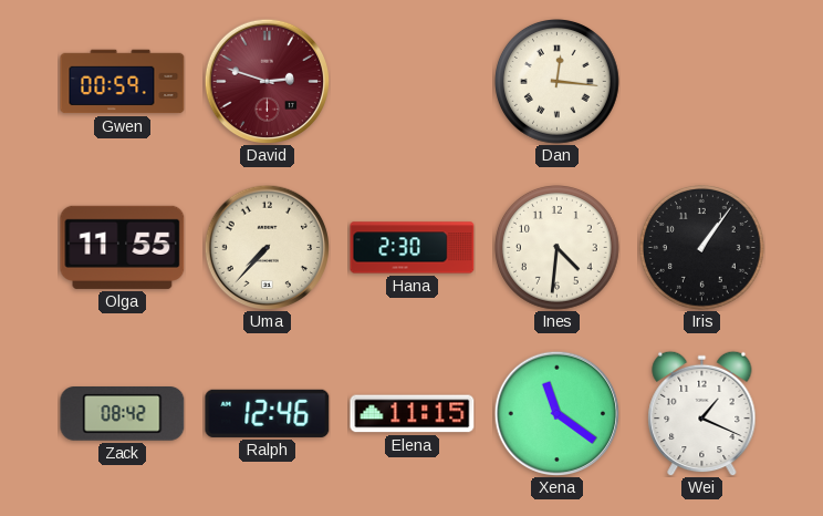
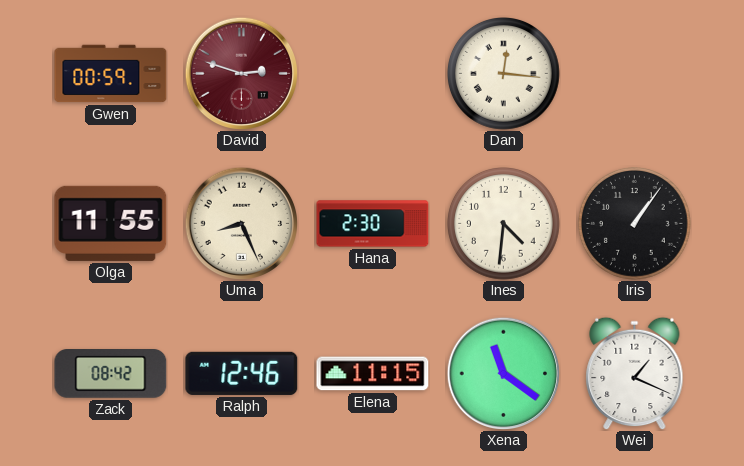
Uma: 7:37 -> 8:26
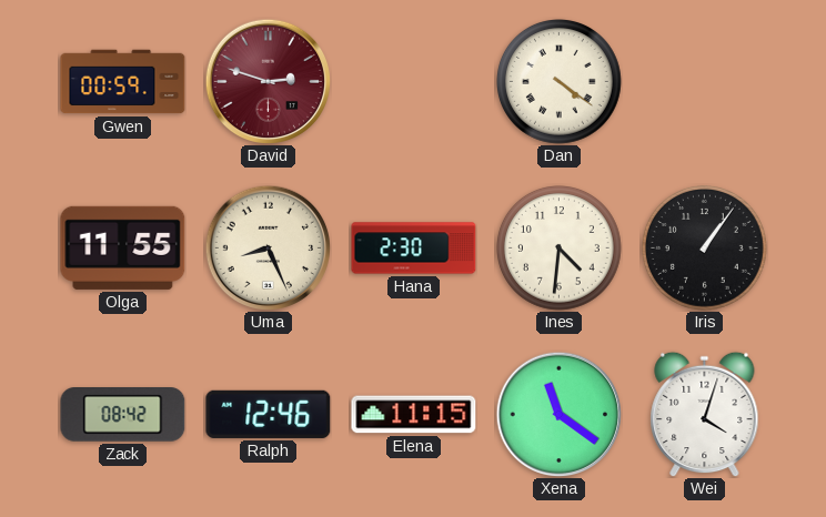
Dan: 12:16 -> 4:21
Wei: 1:19 -> 4:03
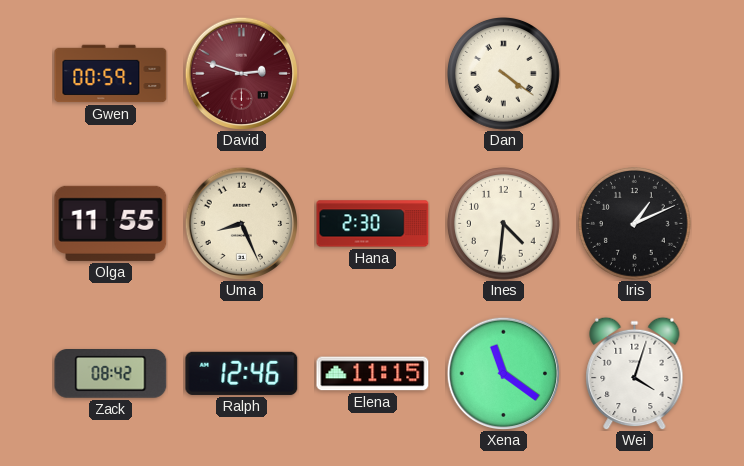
Iris: 1:06 -> 1:11
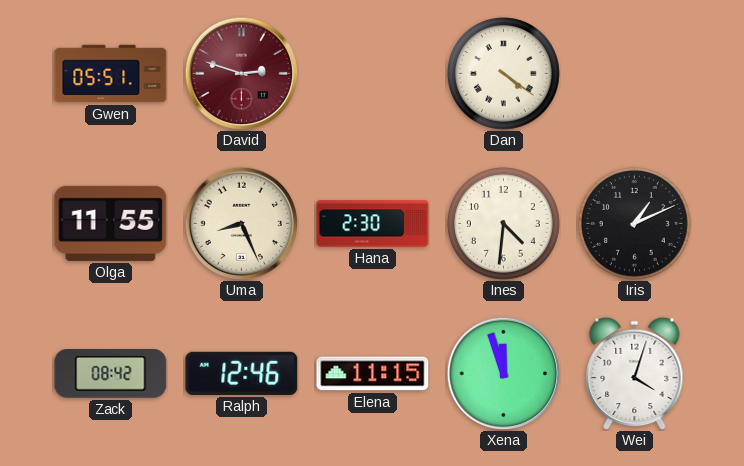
Gwen: 00:59 -> 05:51
Xena: 11:21 -> 11:57
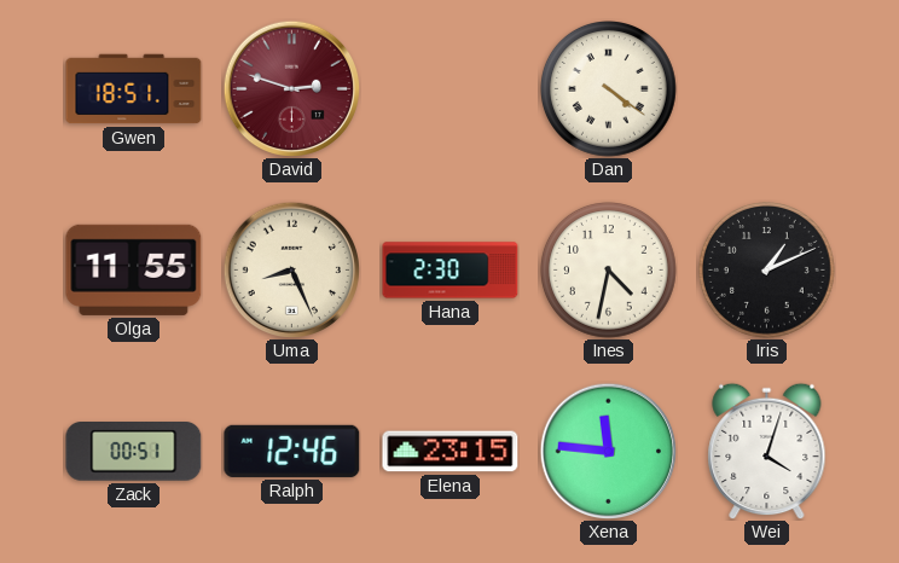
Gwen: 05:51 -> 18:51
Ines: 4:31 -> 4:32
Zack: 08:42 -> 00:51
Elena: 11:15 -> 23:15
Xena: 11:57 -> 11:46
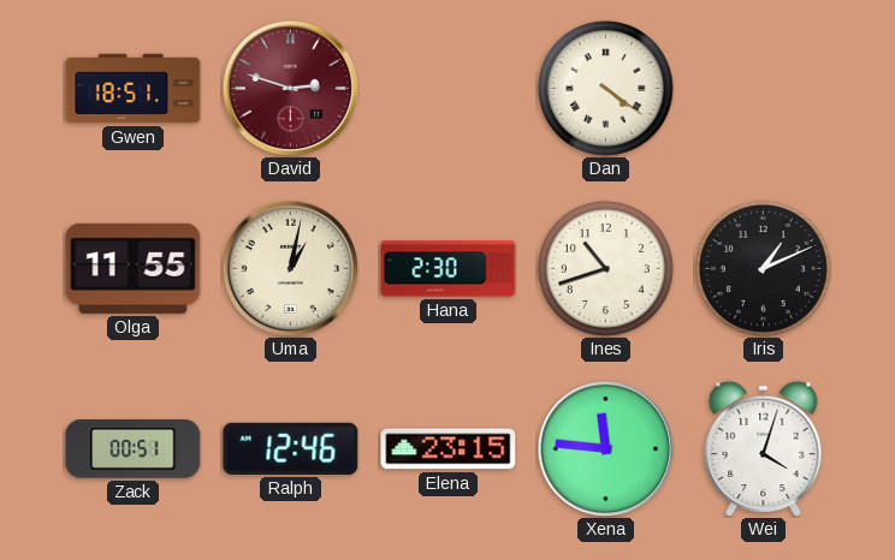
Uma: 8:26 -> 1:02
Ines: 4:32 -> 10:42
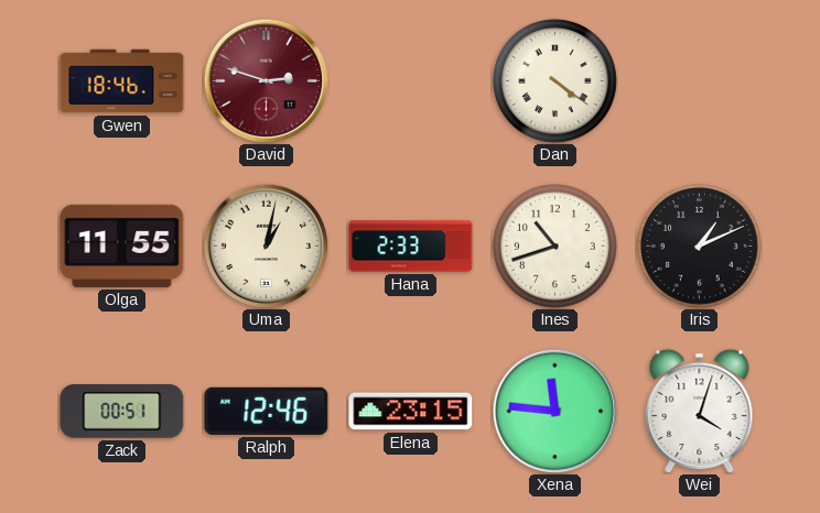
Gwen: 18:51 -> 18:46
Hana: 2:30 -> 2:33
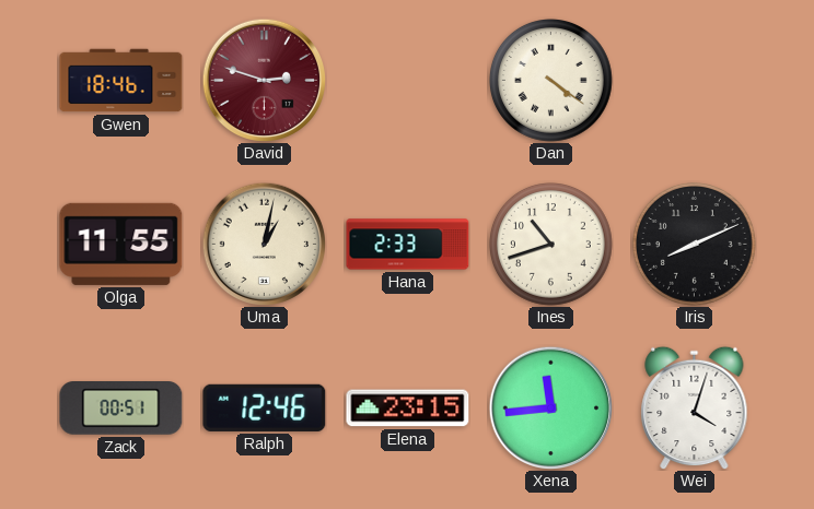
Iris: 1:11 -> 8:11
Xena: 11:46 -> 11:44
